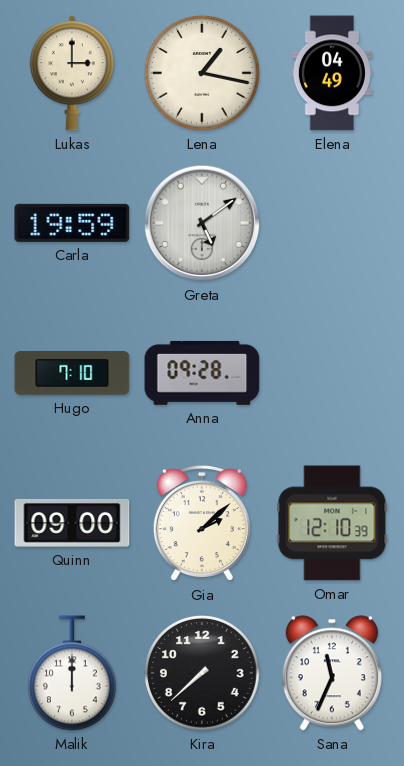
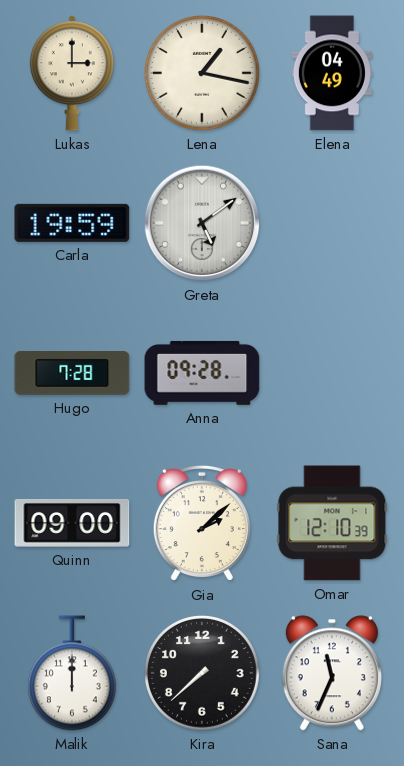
Hugo: 7:10 -> 7:28
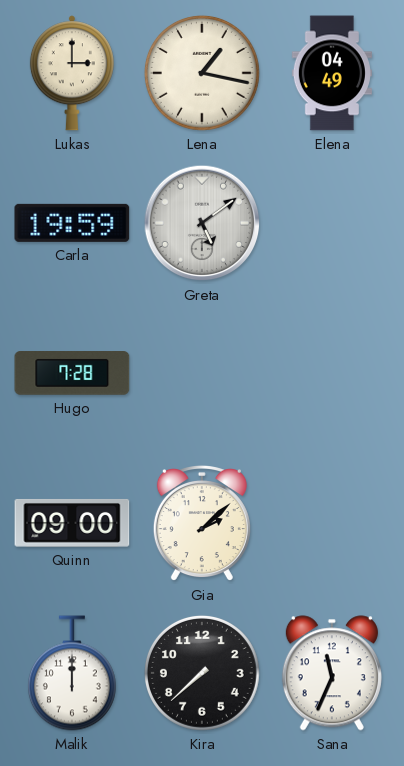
Anna: 09:28 -> none
Omar: 12:10 -> none
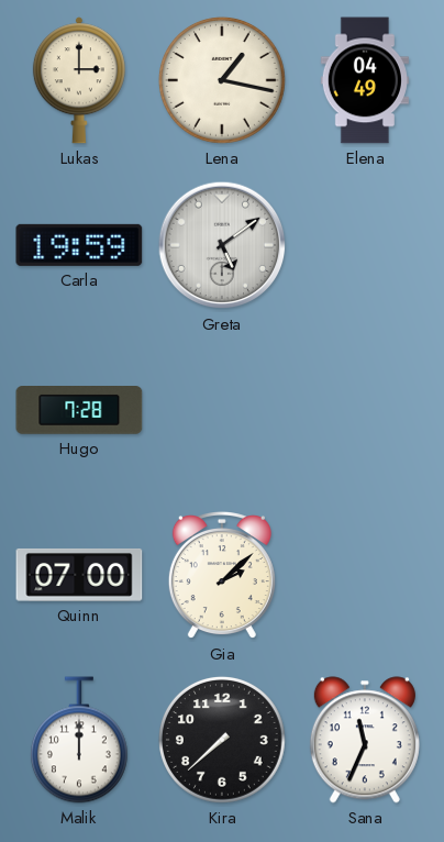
Quinn: 09:00 -> 07:00
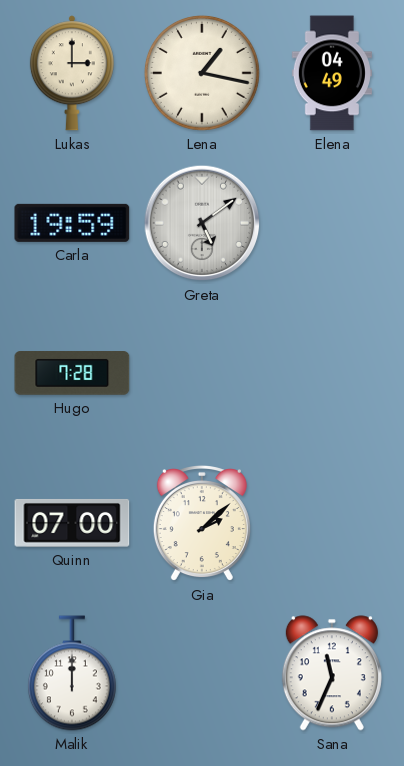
Kira: 7:38 -> none
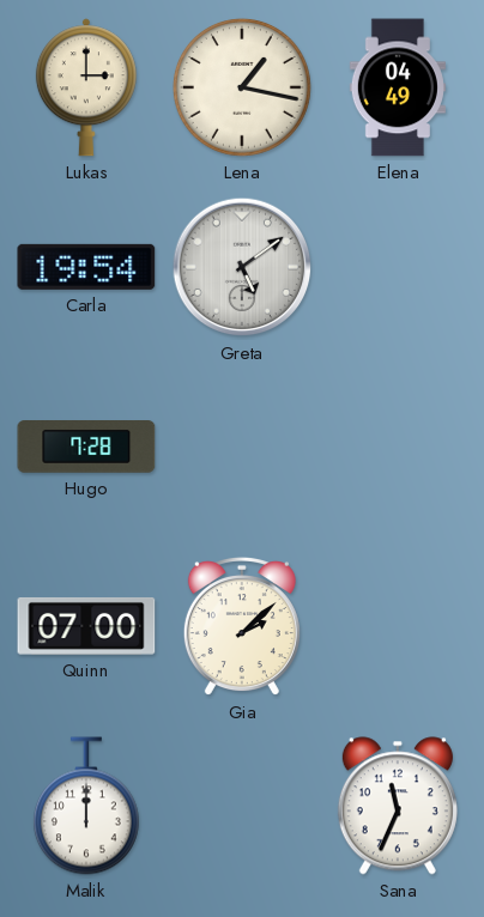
Carla: 19:59 -> 19:54
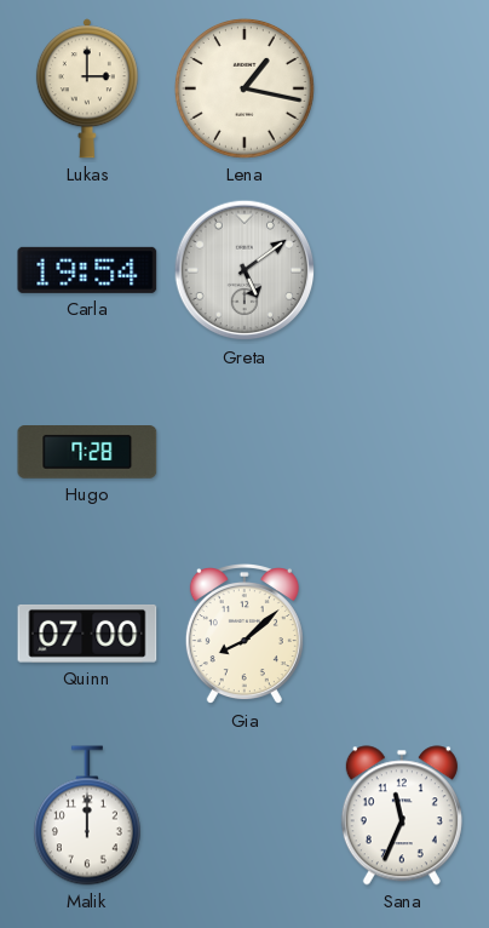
Elena: 04:49 -> none
Gia: 2:08 -> 8:08
